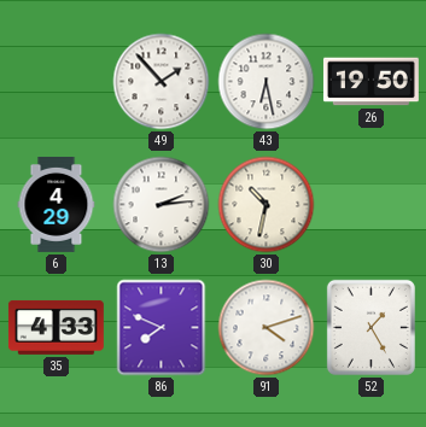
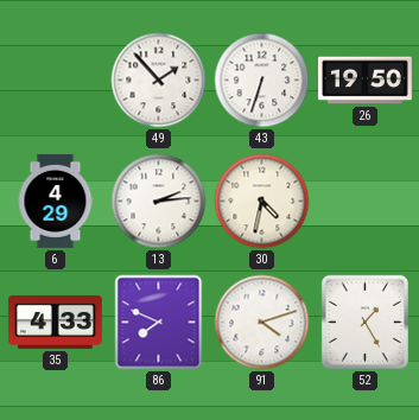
43: 6:28 -> 6:33
30: 10:32 -> 4:32
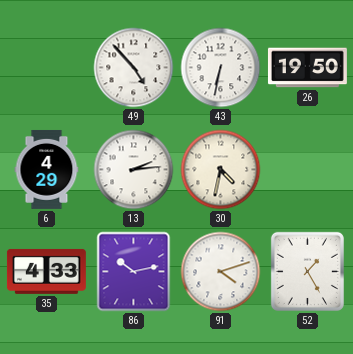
49: 1:53 -> 4:53
43: 6:33 -> 6:32
86: 7:49 -> 10:13
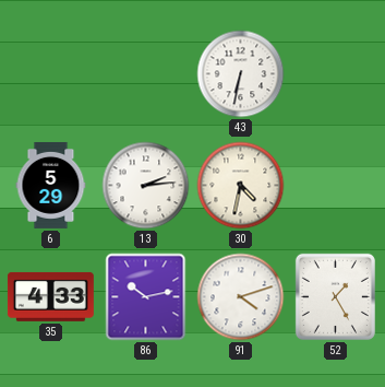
49: 4:53 -> none
26: 19:50 -> none
6: 4:29 -> 5:29
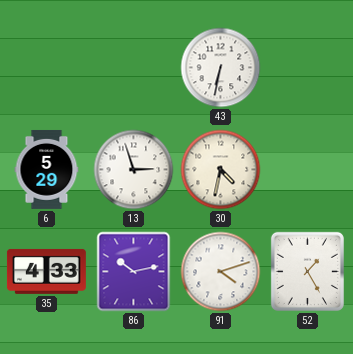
13: 2:14 -> 2:57
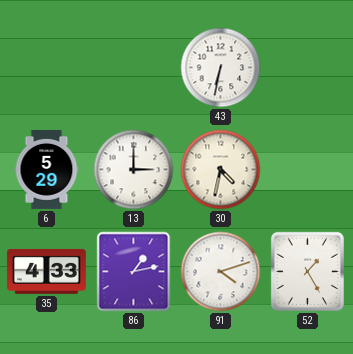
13: 2:57 -> 3:00
86: 10:13 -> 1:13
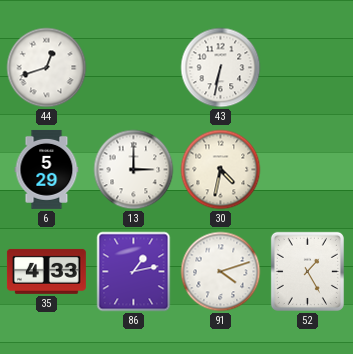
44: none -> 12:42
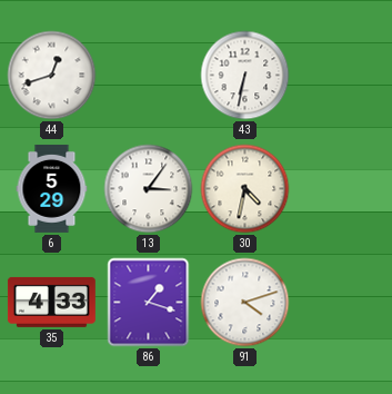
13: 3:00 -> 3:06
86: 1:13 -> 1:18
52: 1:25 -> none
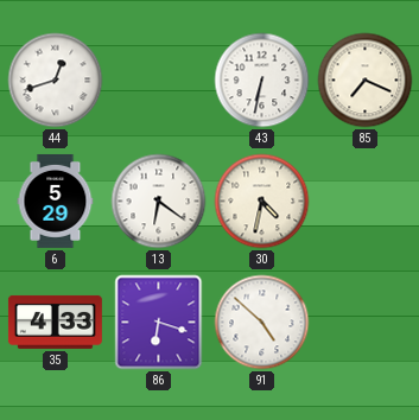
85: none -> 7:19
13: 3:06 -> 6:21
86: 1:18 -> 6:18
91: 4:12 -> 4:52
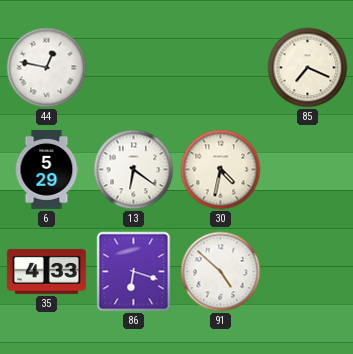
44: 12:42 -> 12:47
43: 6:32 -> none
